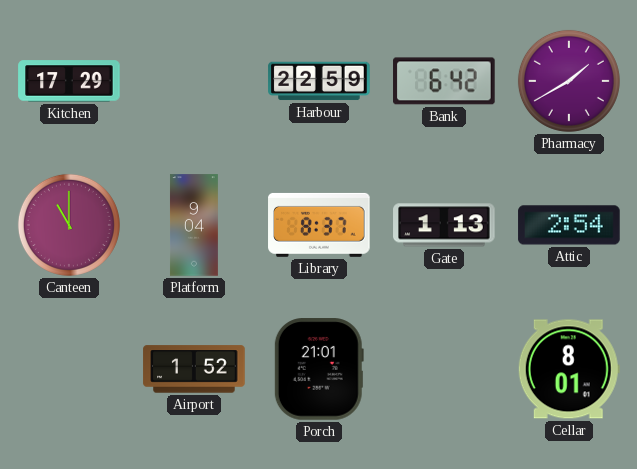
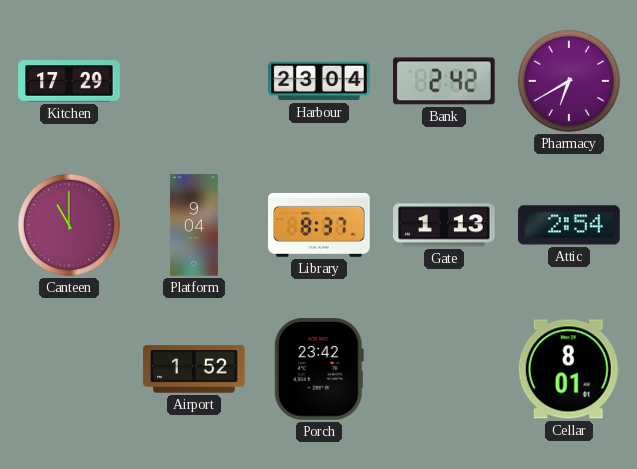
Harbour: 22:59 -> 23:04
Bank: 6:42 -> 2:42
Pharmacy: 1:40 -> 6:40
Porch: 21:01 -> 23:42
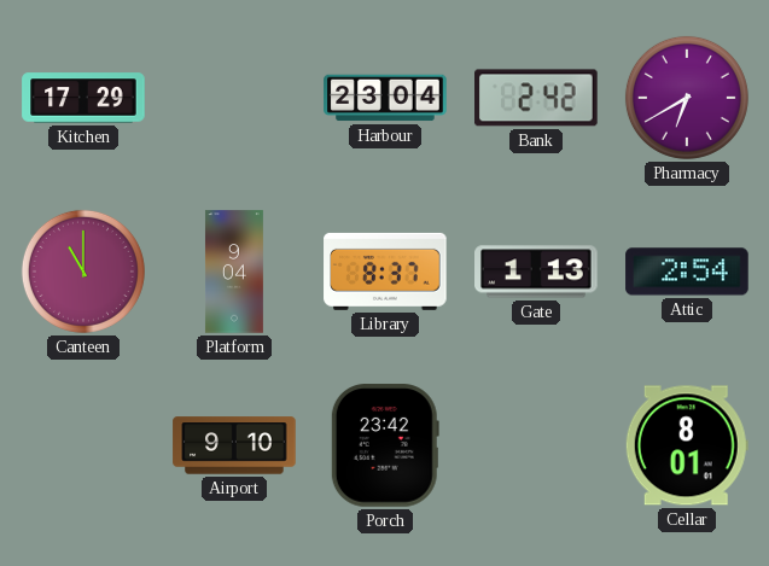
Airport: 1:52 -> 9:10
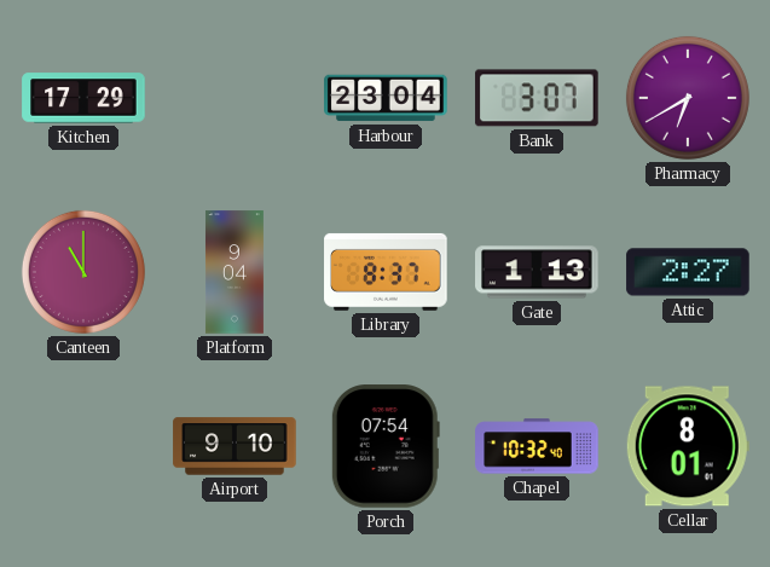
Bank: 2:42 -> 3:07
Attic: 2:54 -> 2:27
Porch: 23:42 -> 07:54
Chapel: none -> 10:32
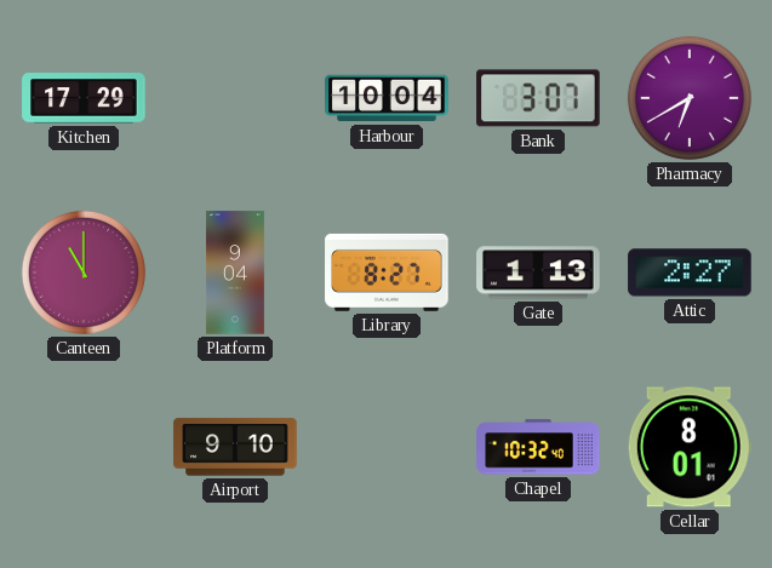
Harbour: 23:04 -> 10:04
Library: 8:37 -> 8:27
Porch: 07:54 -> none
